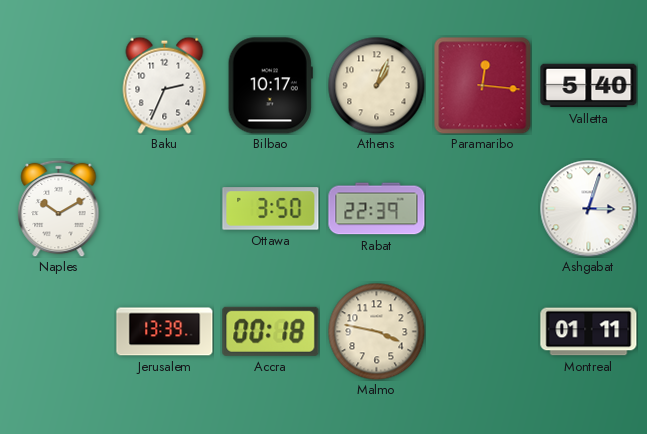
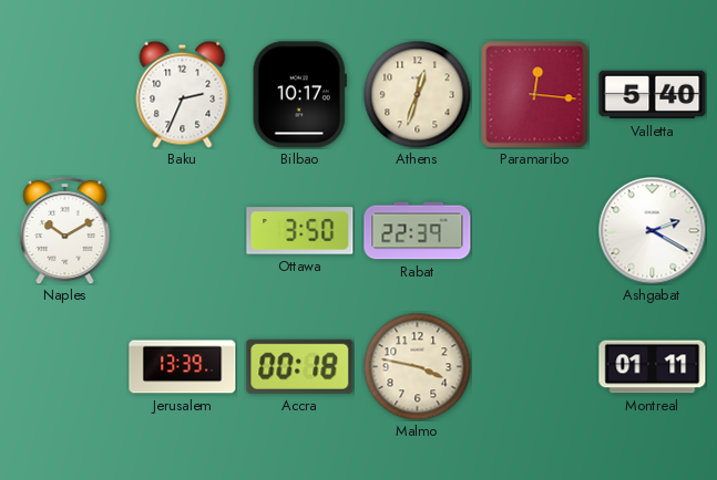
Athens: 1:04 -> 12:33
Ashgabat: 3:03 -> 2:20
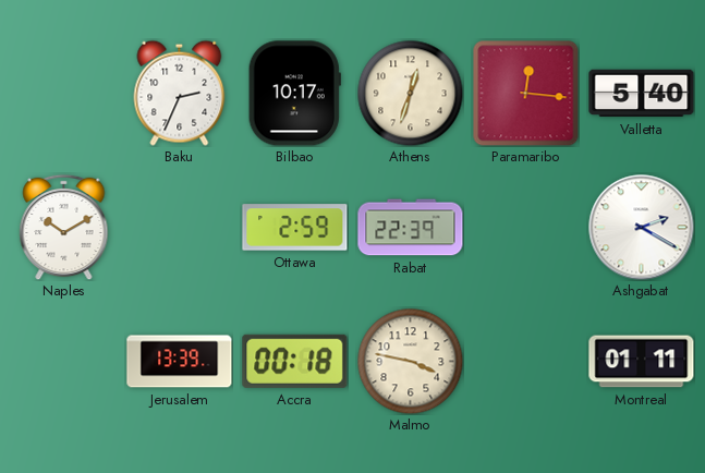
Ottawa: 3:50 -> 2:59
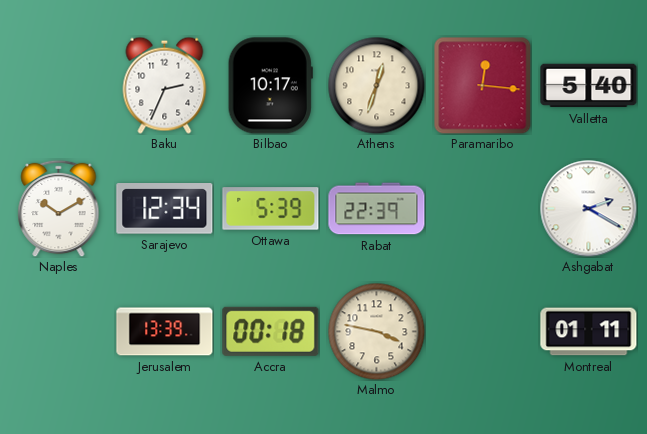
Sarajevo: none -> 12:34
Ottawa: 2:59 -> 5:39
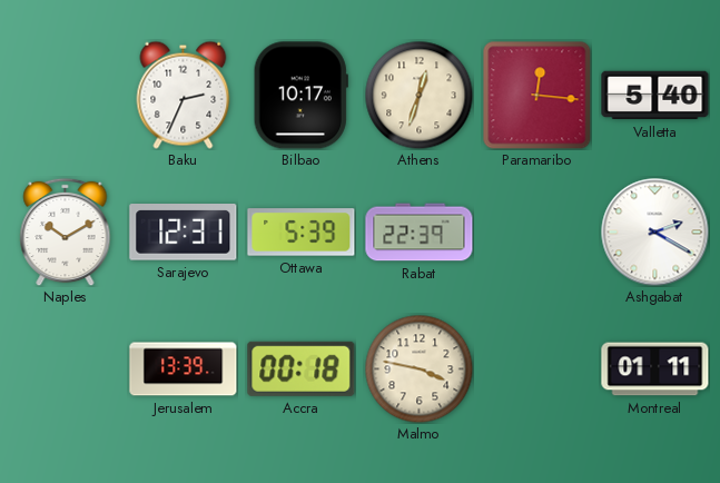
Sarajevo: 12:34 -> 12:31
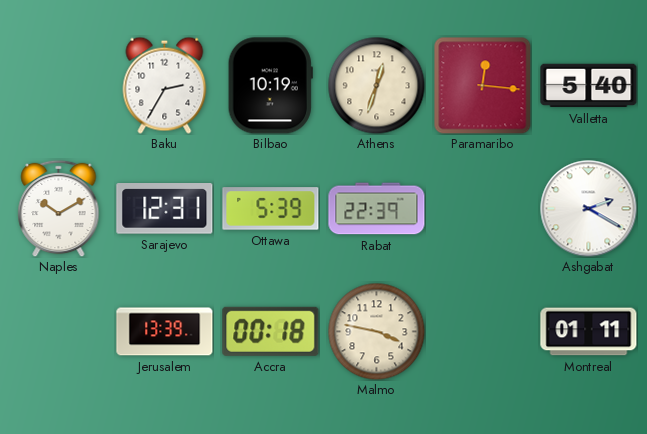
Baku: 2:34 -> 2:35
Bilbao: 10:17 -> 10:19
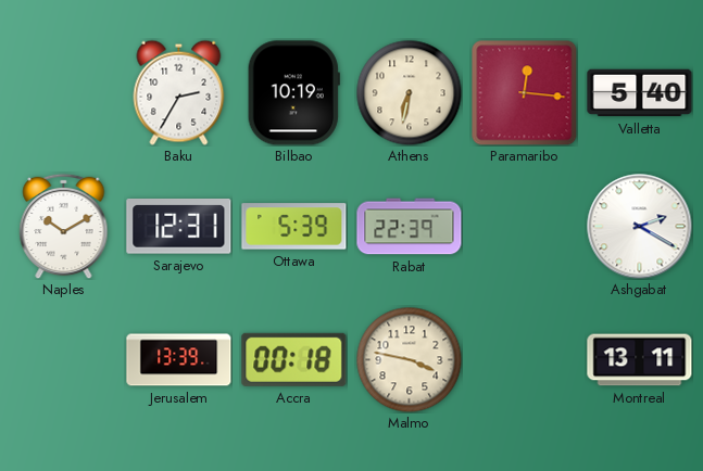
Athens: 12:33 -> 6:32
Montreal: 01:11 -> 13:11
